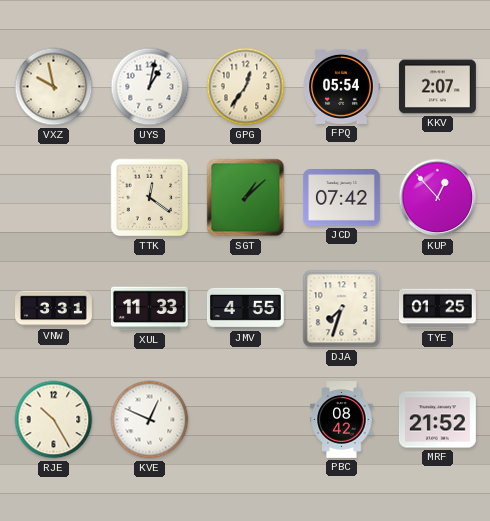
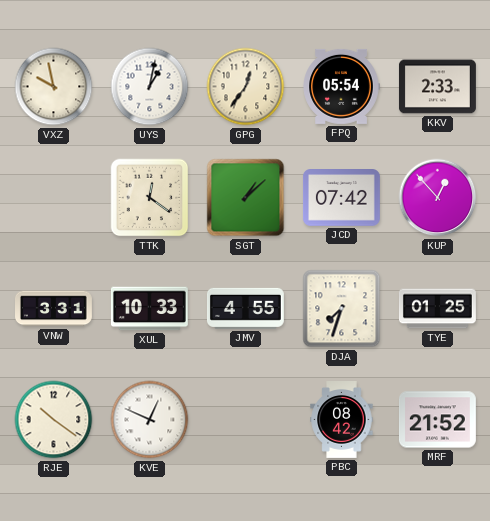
KKV: 2:07 -> 2:33
XUL: 11:33 -> 10:33
RJE: 10:25 -> 10:21
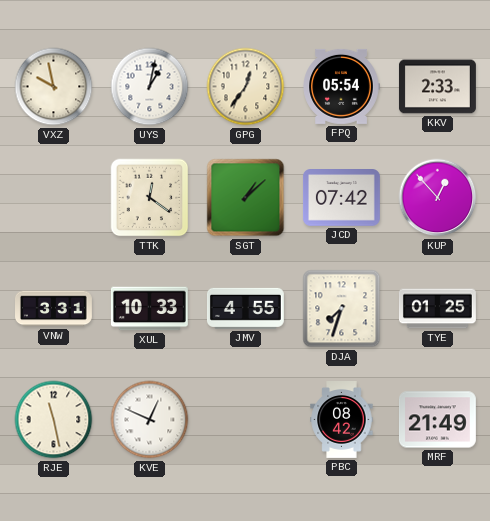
RJE: 10:21 -> 11:28
MRF: 21:52 -> 21:49
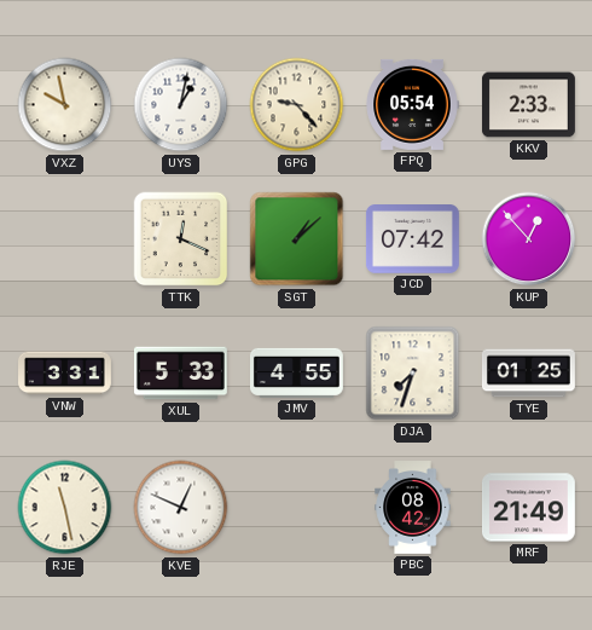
GPG: 12:36 -> 9:23
TTK: 12:21 -> 12:19
XUL: 10:33 -> 5:33
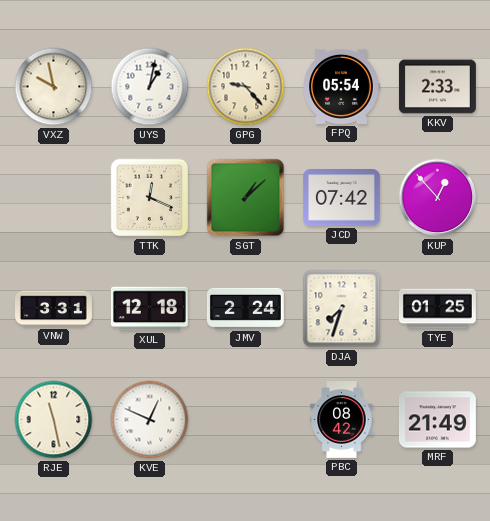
XUL: 5:33 -> 12:18
JMV: 4:55 -> 2:24
